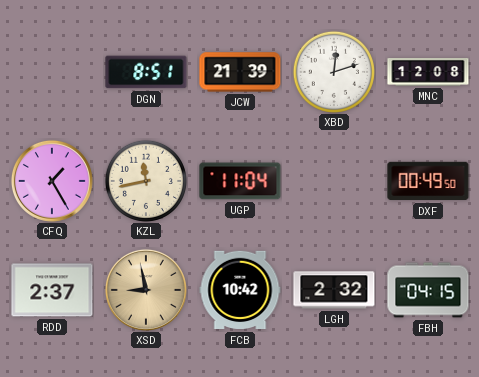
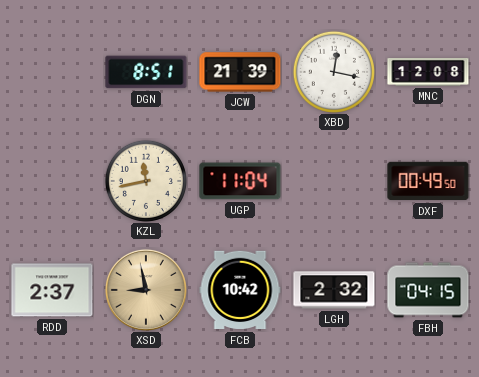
XBD: 12:12 -> 12:17
CFQ: 1:25 -> none
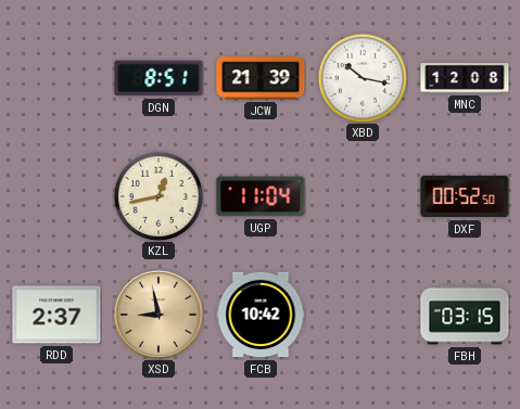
XBD: 12:17 -> 10:17
KZL: 11:43 -> 12:43
DXF: 00:49 -> 00:52
LGH: 2:32 -> none
FBH: 04:15 -> 03:15
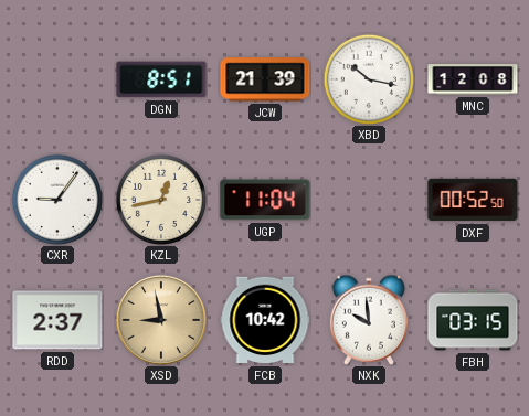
CXR: none -> 9:06
NXK: none -> 9:59
